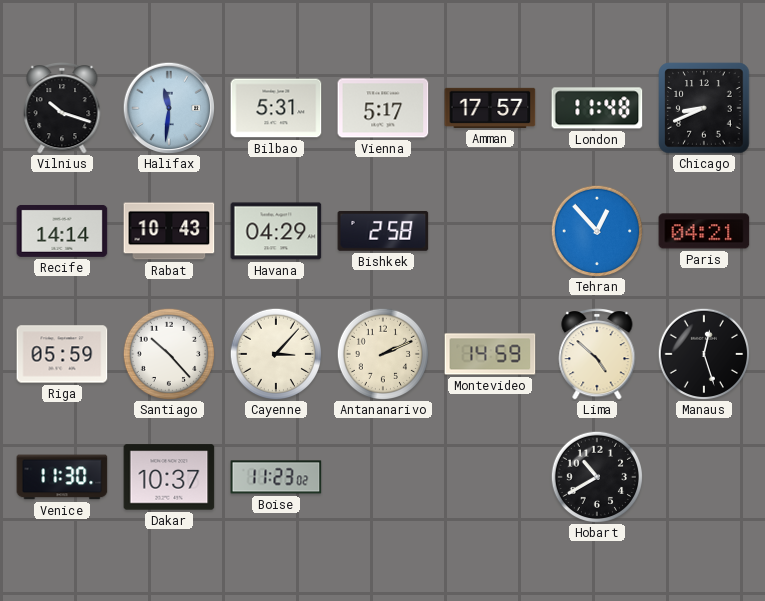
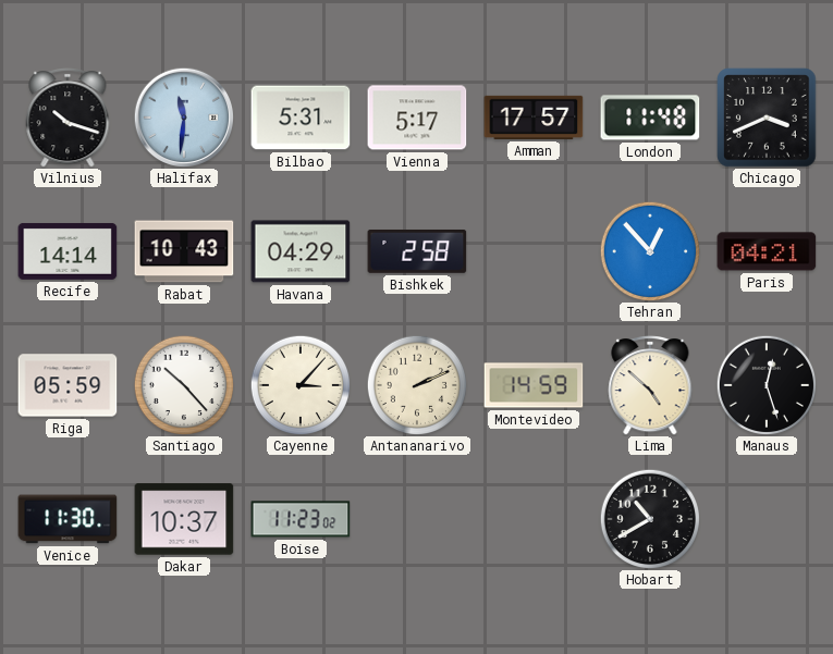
Chicago: 8:41 -> 3:41
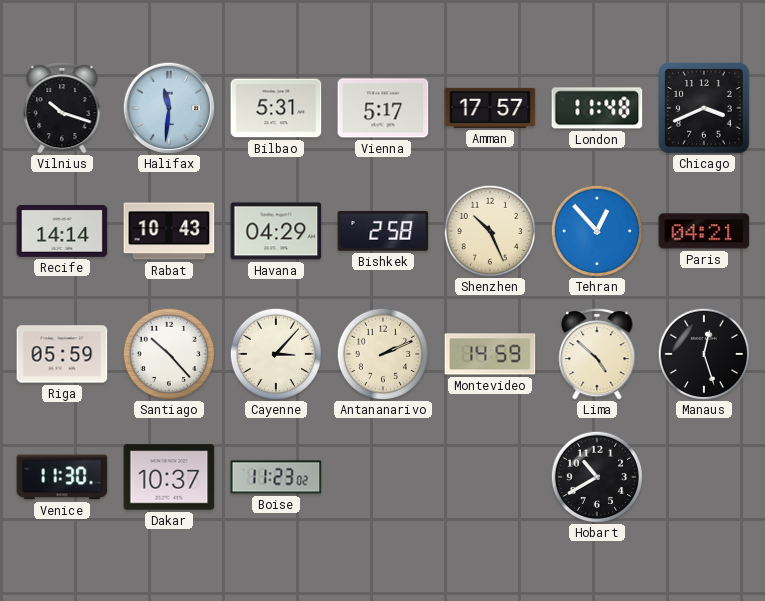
Shenzhen: none -> 10:26
